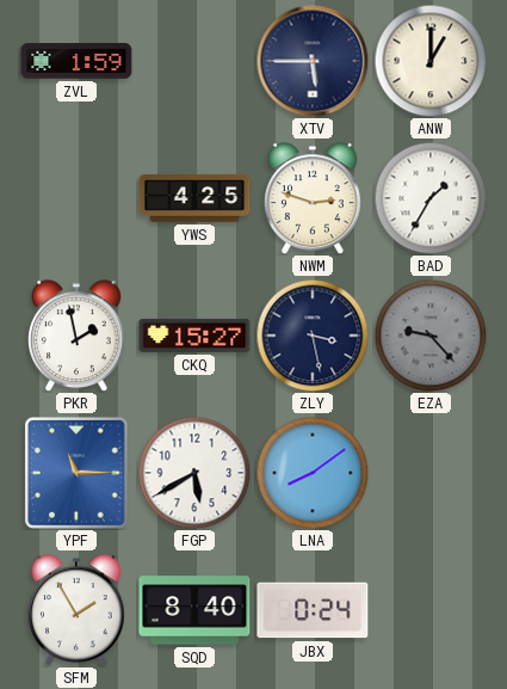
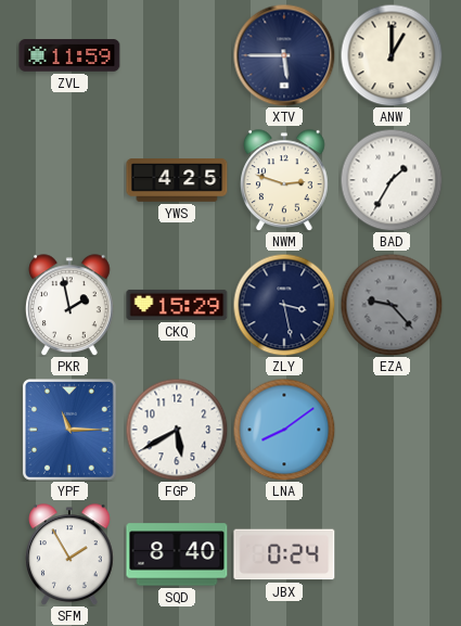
ZVL: 1:59 -> 11:59
CKQ: 15:27 -> 15:29
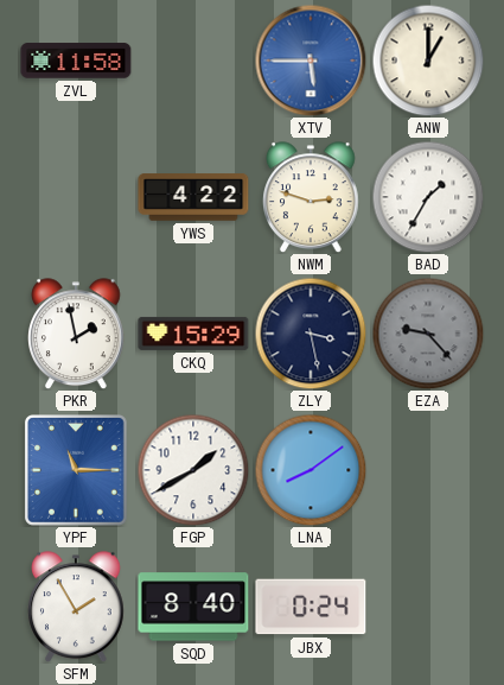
ZVL: 11:59 -> 11:58
XTV dial: navy -> blue
YWS: 4:25 -> 4:22
FGP: 5:40 -> 1:40
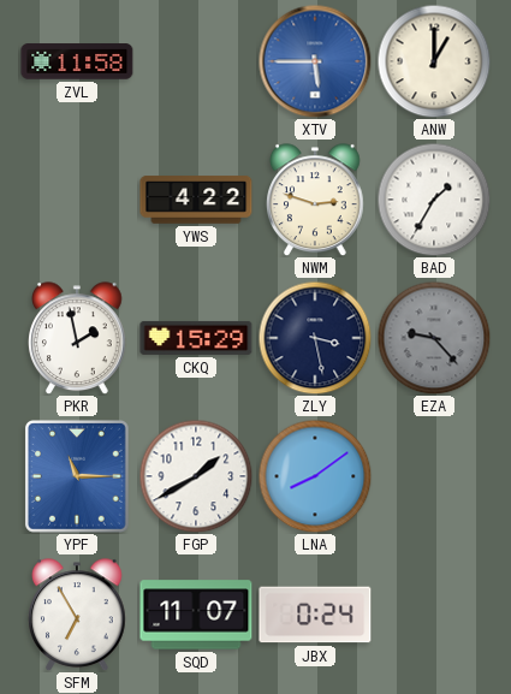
SFM: 1:55 -> 6:55
SQD: 8:40 -> 11:07
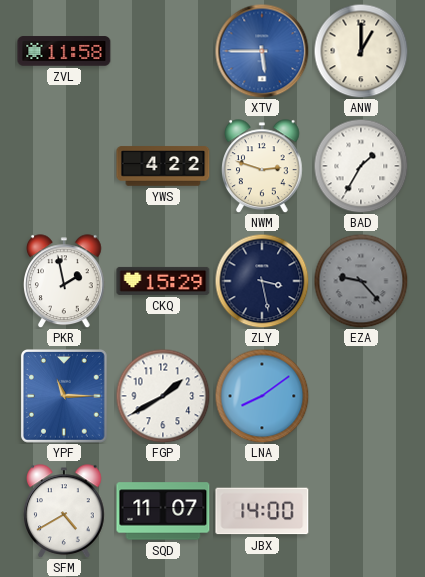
SFM: 6:55 -> 4:40
JBX: 0:24 -> 14:00
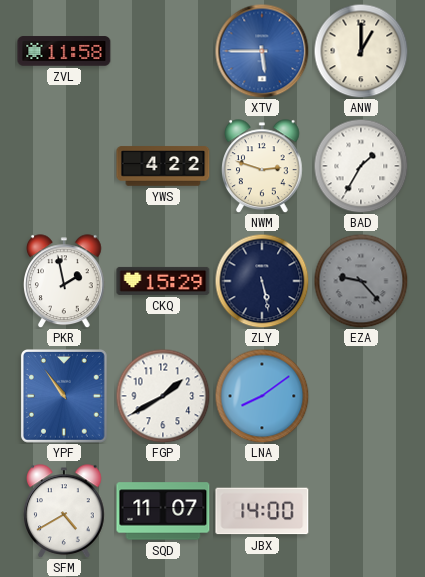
ZLY: 3:28 -> 5:28
YPF: 11:15 -> 10:54
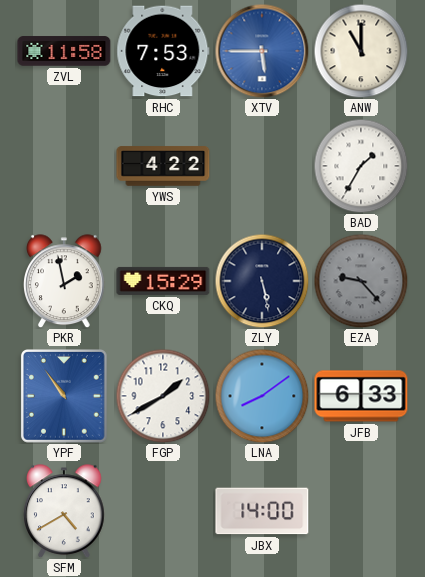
RHC: none -> 7:53
ANW: 1:00 -> 11:00
NWM: 2:48 -> none
JFB: none -> 6:33
SQD: 11:07 -> none
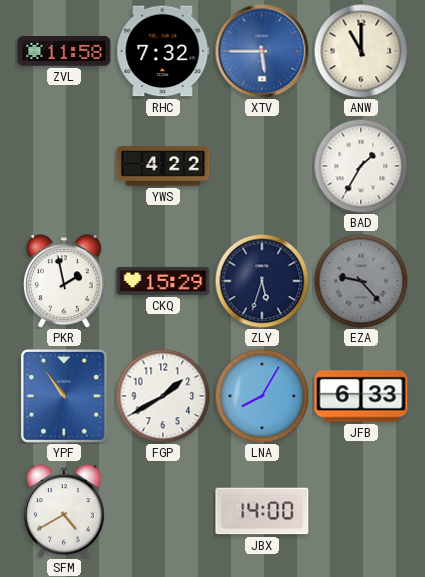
RHC: 7:53 -> 7:32
ZLY: 5:28 -> 5:33
LNA: 8:09 -> 8:05
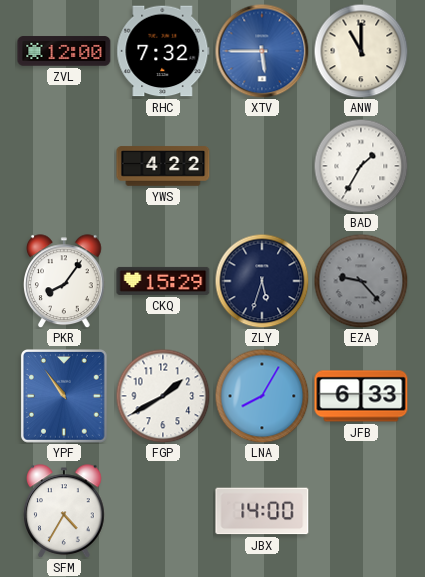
ZVL: 11:58 -> 12:00
PKR: 1:58 -> 8:06
SFM: 4:40 -> 4:35
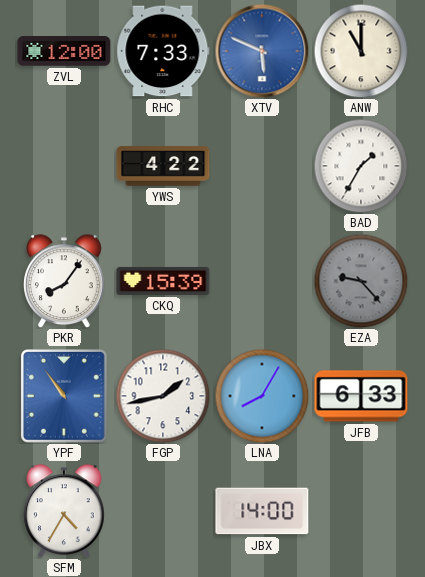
RHC: 7:32 -> 7:33
XTV: 5:45 -> 5:49
CKQ: 15:29 -> 15:39
ZLY: 5:33 -> none
FGP: 1:40 -> 1:43
